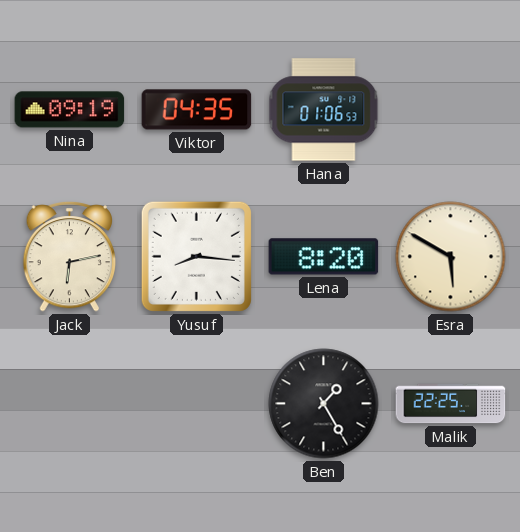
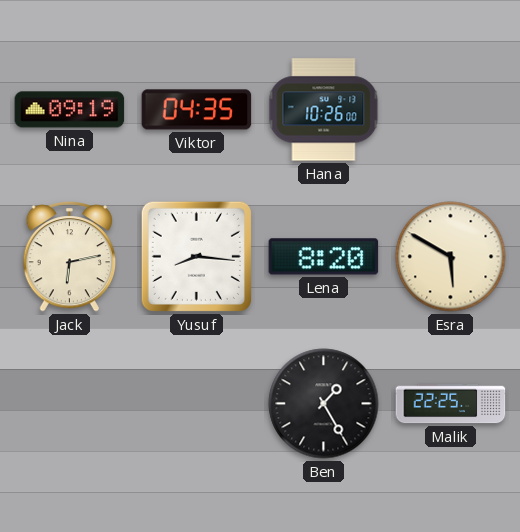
Hana: 01:06 -> 10:26
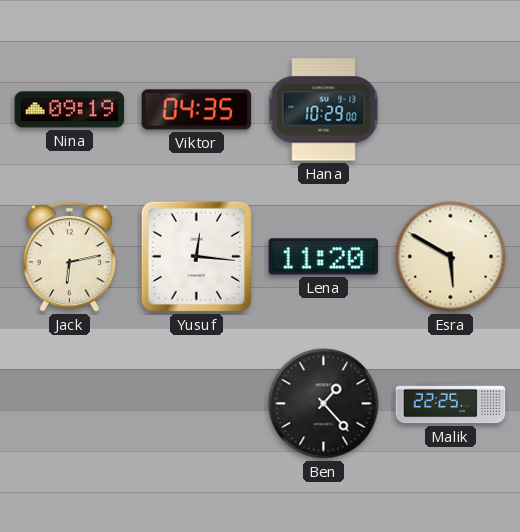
Hana: 10:26 -> 10:29
Yusuf: 8:16 -> 12:16
Lena: 8:20 -> 11:20
Ben: 1:25 -> 1:23
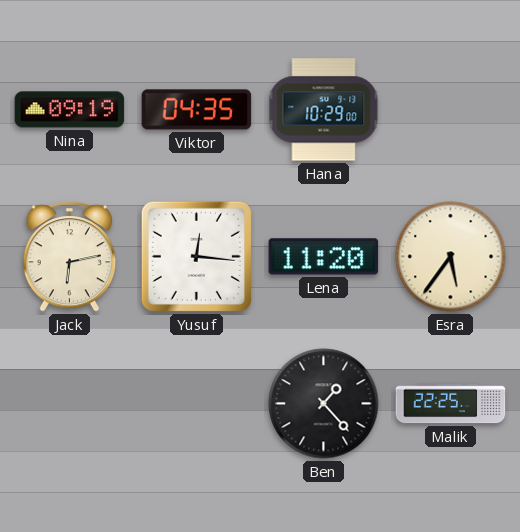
Esra: 5:50 -> 5:36
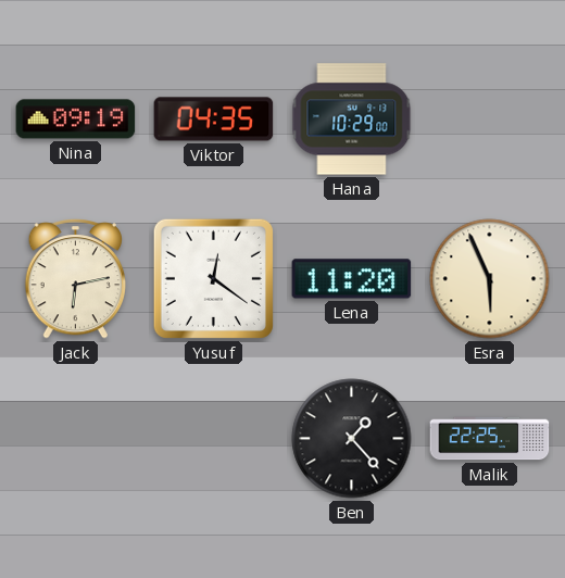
Yusuf: 12:16 -> 12:21
Esra: 5:36 -> 5:56
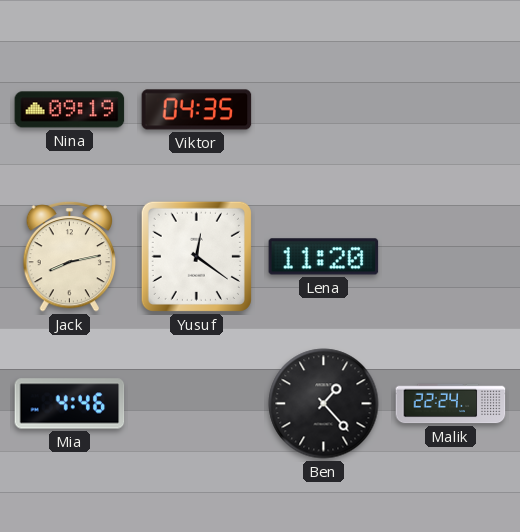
Hana: 10:29 -> none
Jack: 6:13 -> 8:13
Esra: 5:56 -> none
Mia: none -> 4:46
Malik: 22:25 -> 22:24
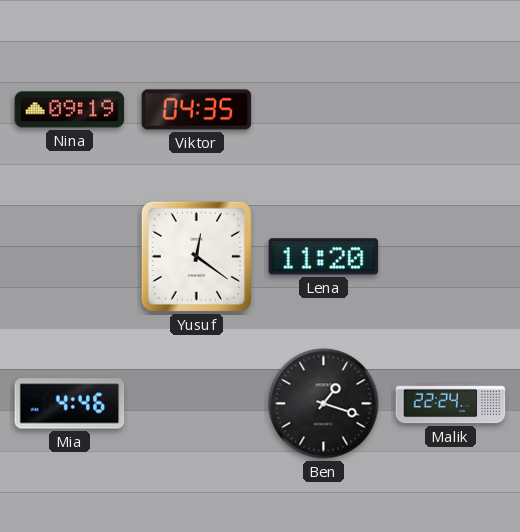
Jack: 8:13 -> none
Ben: 1:23 -> 1:18
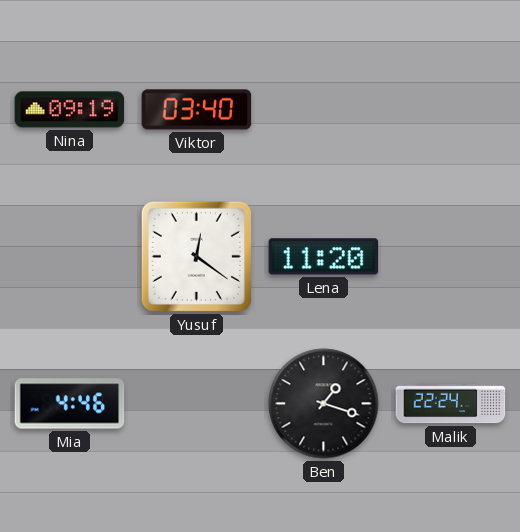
Viktor: 04:35 -> 03:40
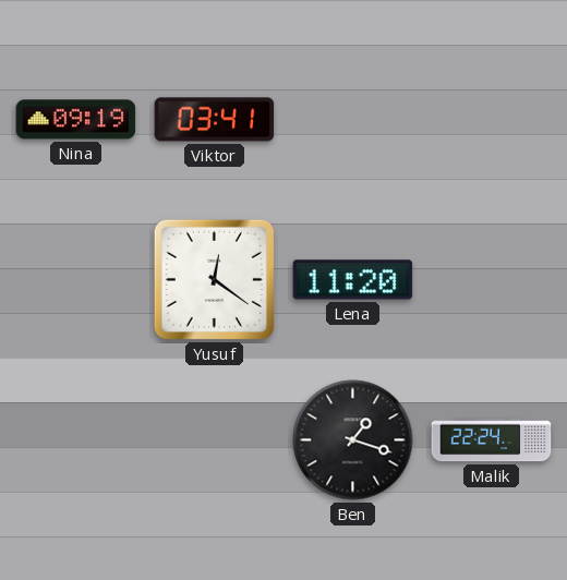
Viktor: 03:40 -> 03:41
Mia: 4:46 -> none
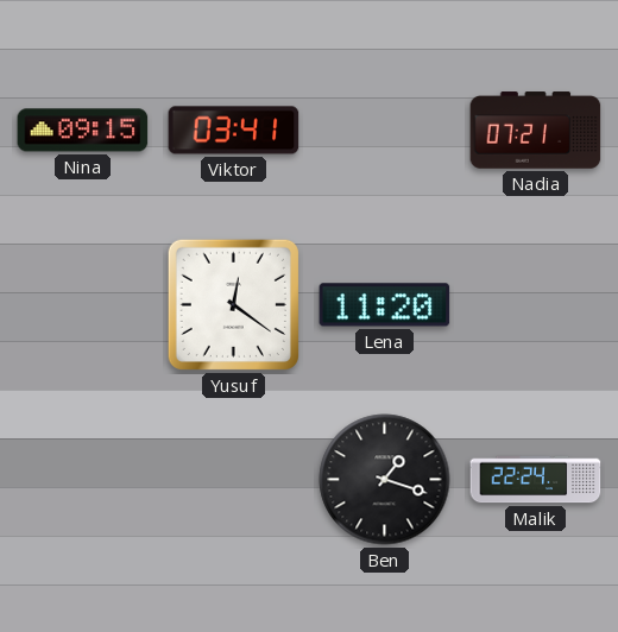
Nina: 09:19 -> 09:15
Nadia: none -> 07:21
